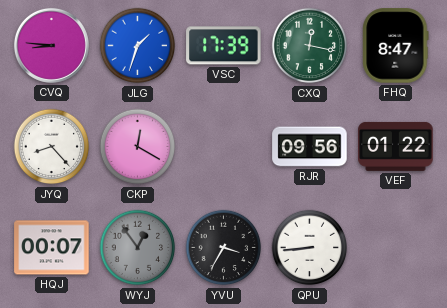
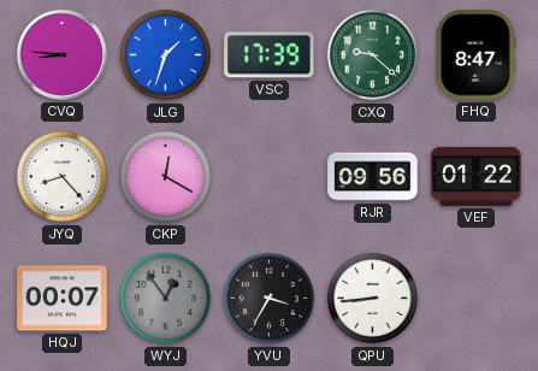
CXQ: 12:17 -> 9:22
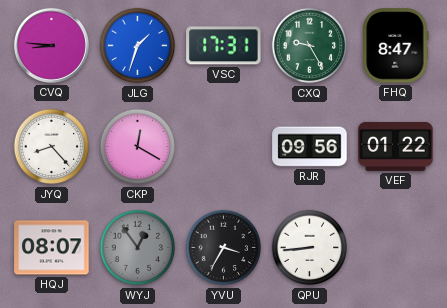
VSC: 17:39 -> 17:31
CXQ: 9:22 -> 9:25
HQJ: 00:07 -> 08:07
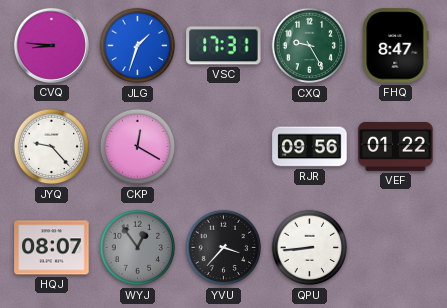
JYQ: 8:23 -> 9:23
YVU: 3:35 -> 3:37
